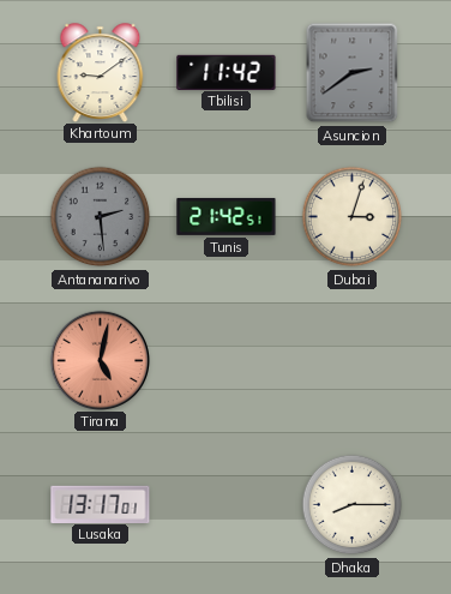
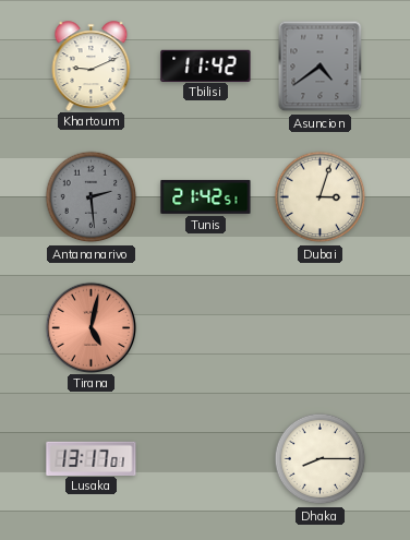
Khartoum: 9:09 -> 9:11
Asuncion: 2:39 -> 4:39
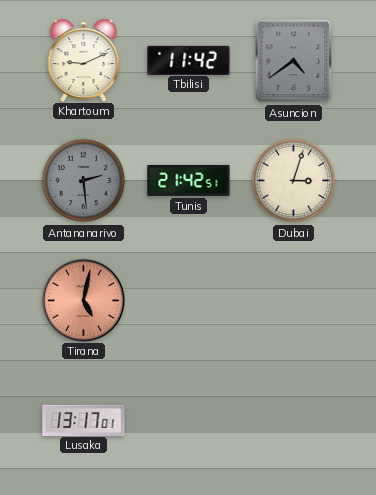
Dhaka: 8:15 -> none
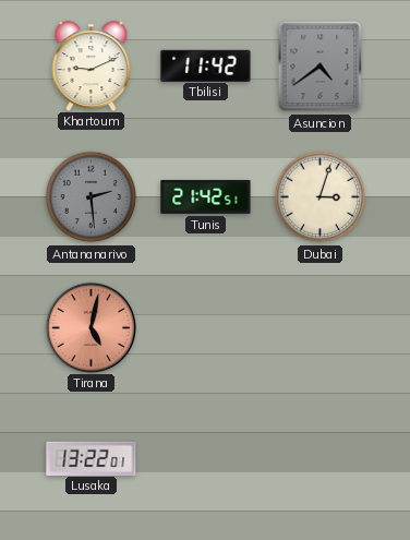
Lusaka: 13:17 -> 13:22
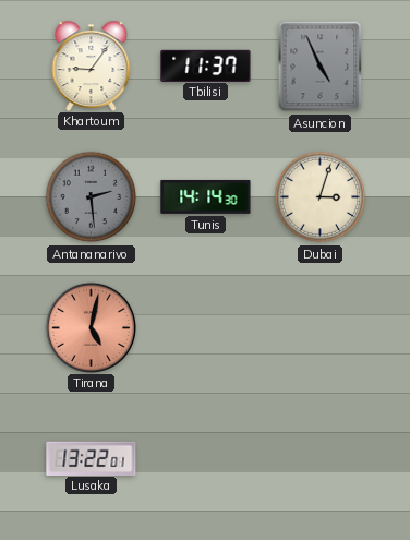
Khartoum: 9:11 -> 9:06
Tbilisi: 11:42 -> 11:37
Asuncion: 4:39 -> 4:56
Tunis: 21:42 -> 14:14
